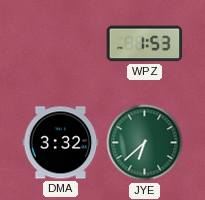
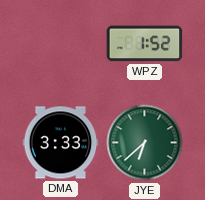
WPZ: 1:53 -> 1:52
DMA: 3:32 -> 3:33
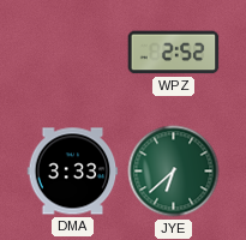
WPZ: 1:52 -> 2:52
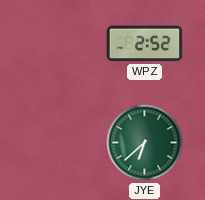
DMA: 3:33 -> none
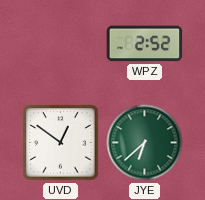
UVD: none -> 12:51
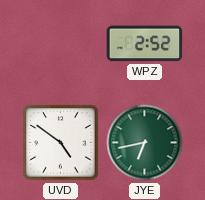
UVD: 12:51 -> 4:51
JYE: 6:38 -> 6:43
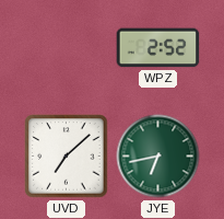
UVD: 4:51 -> 7:08
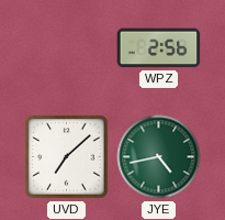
WPZ: 2:52 -> 2:56
JYE: 6:43 -> 4:43
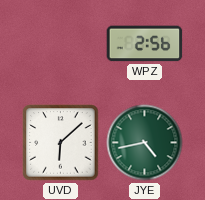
UVD: 7:08 -> 6:08
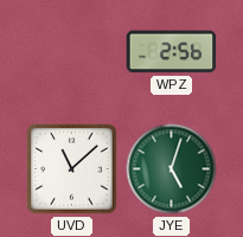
UVD: 6:08 -> 11:08
JYE: 4:43 -> 5:03
